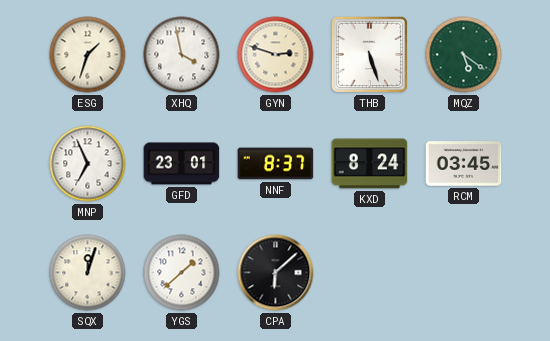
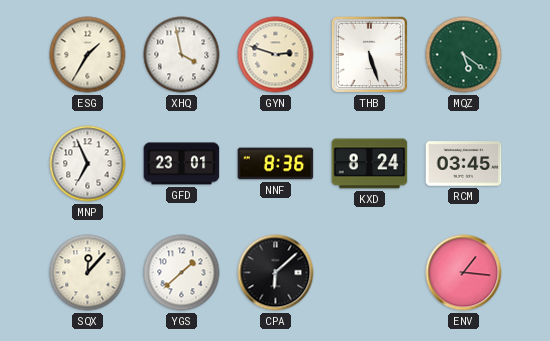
ESG: 1:33 -> 1:35
NNF: 8:37 -> 8:36
SQX: 12:03 -> 12:07
ENV: none -> 1:16
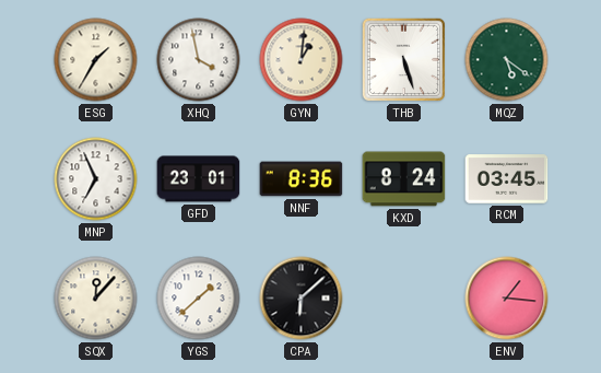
GYN: 2:48 -> 1:01
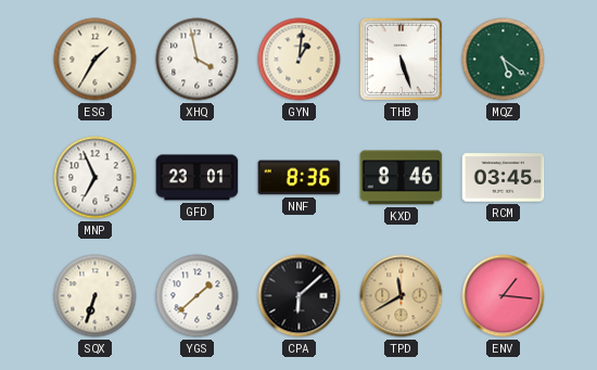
KXD: 8:24 -> 8:46
SQX: 12:07 -> 6:33
TPD: none -> 11:40
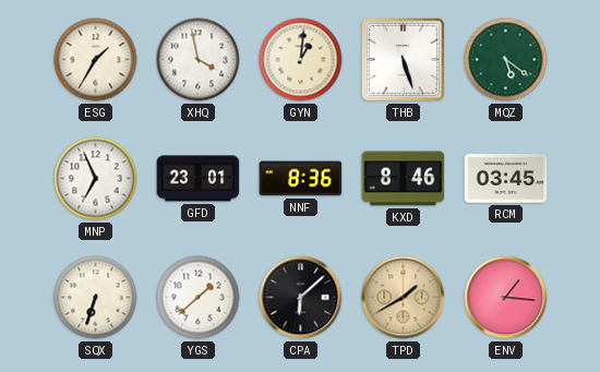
TPD: 11:40 -> 1:40
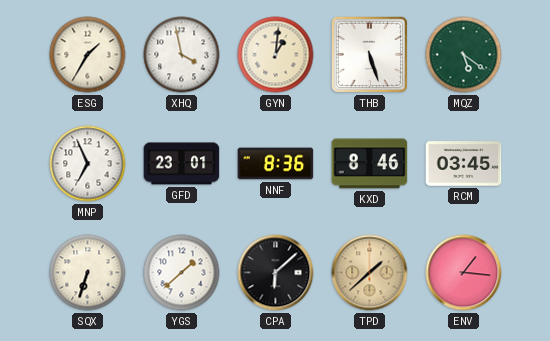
TPD: 1:40 -> 1:38
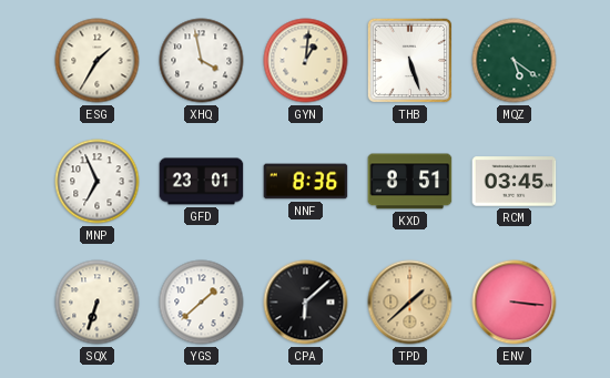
KXD: 8:46 -> 8:51
ENV: 1:16 -> 3:16
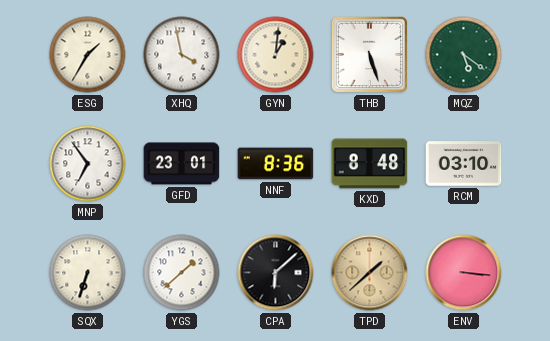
MNP: 6:56 -> 6:54
KXD: 8:51 -> 8:48
RCM: 03:45 -> 03:10
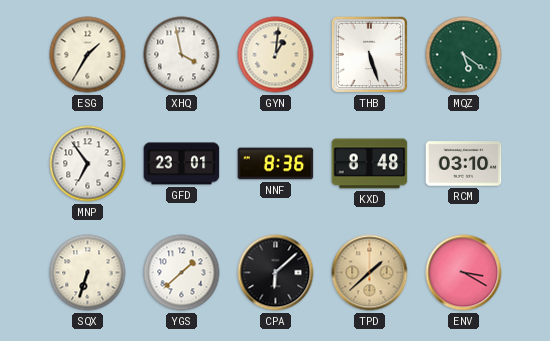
ENV: 3:16 -> 3:20
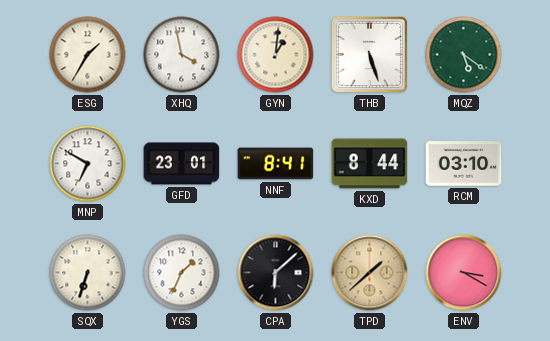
MNP: 6:54 -> 6:50
NNF: 8:36 -> 8:41
KXD: 8:48 -> 8:44
YGS: 1:38 -> 1:34
